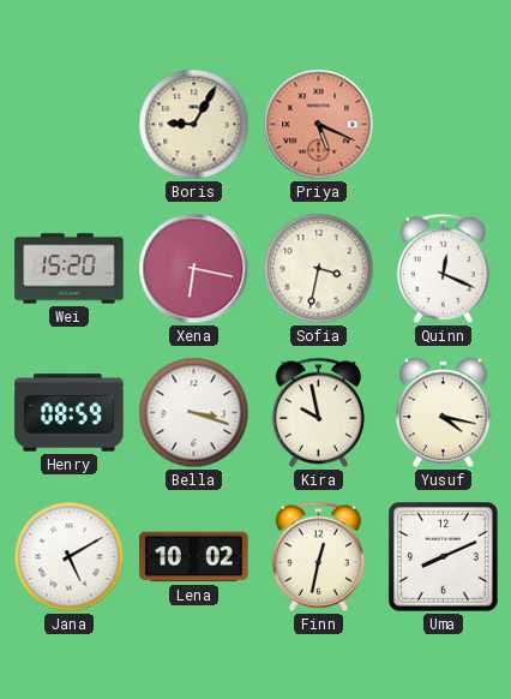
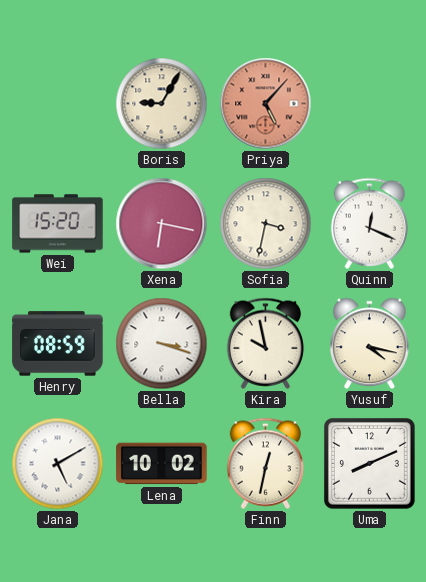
Priya: 5:19 -> 5:07
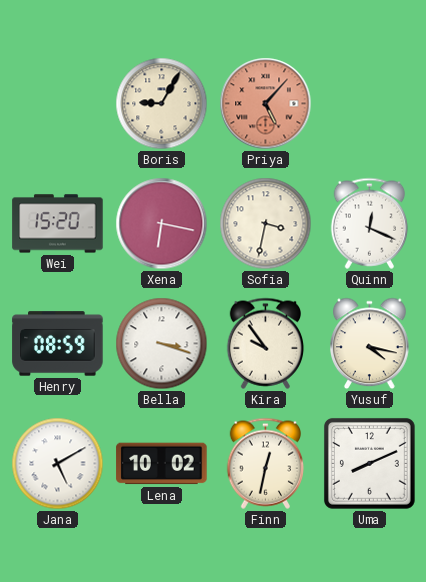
Kira: 9:58 -> 9:54
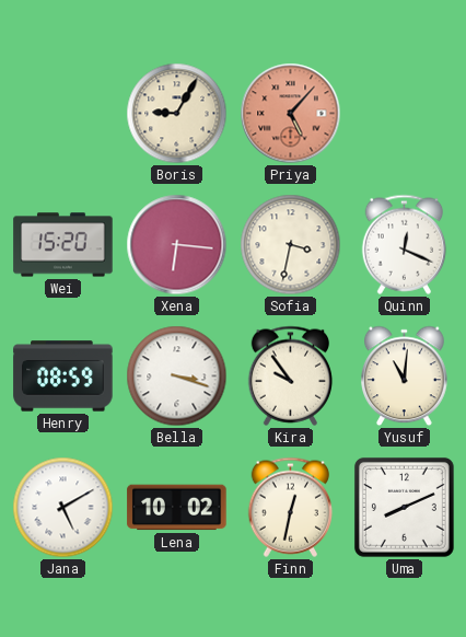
Xena: 6:17 -> 6:16
Yusuf: 4:17 -> 11:01
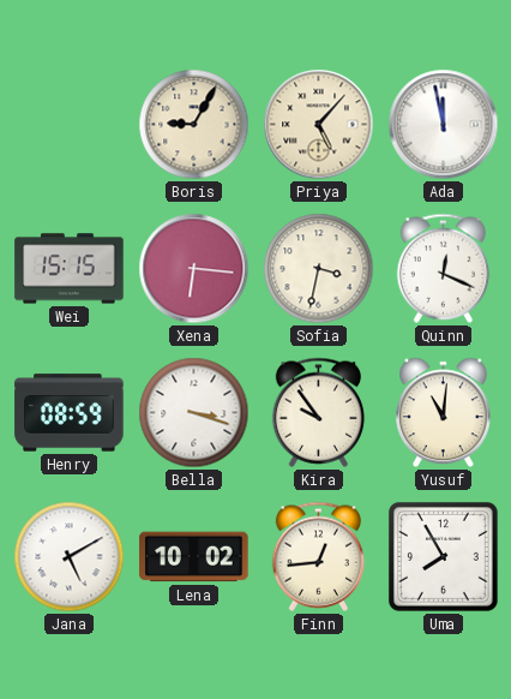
Priya dial: salmon -> cream
Ada: none -> 11:58
Wei: 15:20 -> 15:15
Finn: 12:32 -> 12:44
Uma: 8:11 -> 7:55
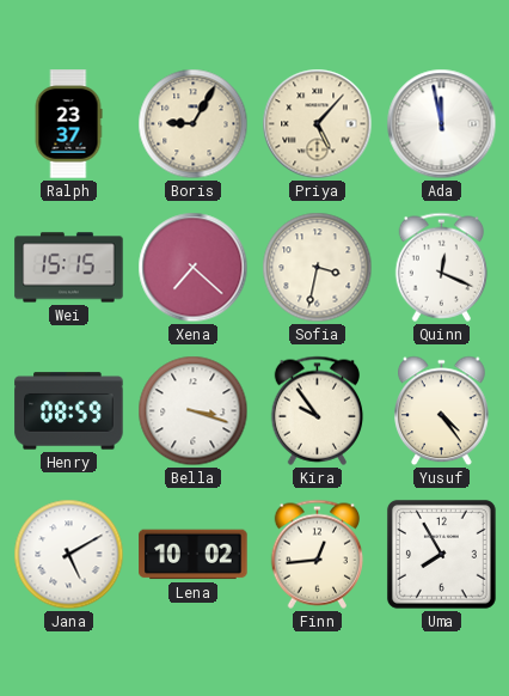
Ralph: none -> 23:37
Xena: 6:16 -> 7:22
Yusuf: 11:01 -> 4:24
